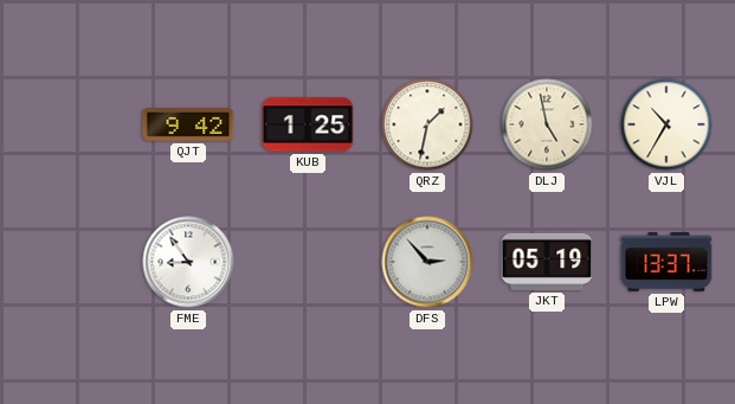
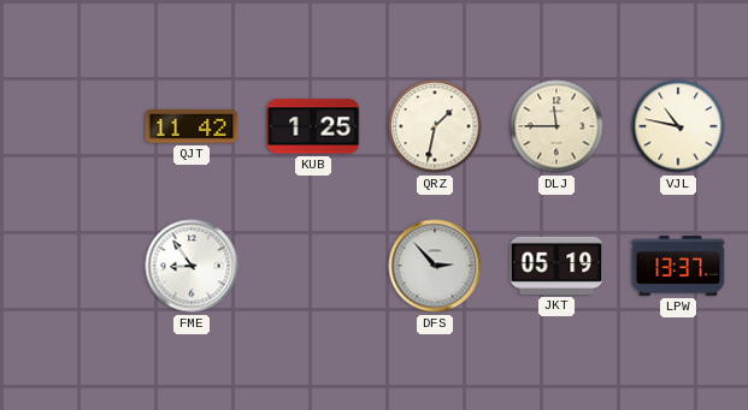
QJT: 9:42 -> 11:42
DLJ: 4:58 -> 11:45
VJL: 10:35 -> 10:47
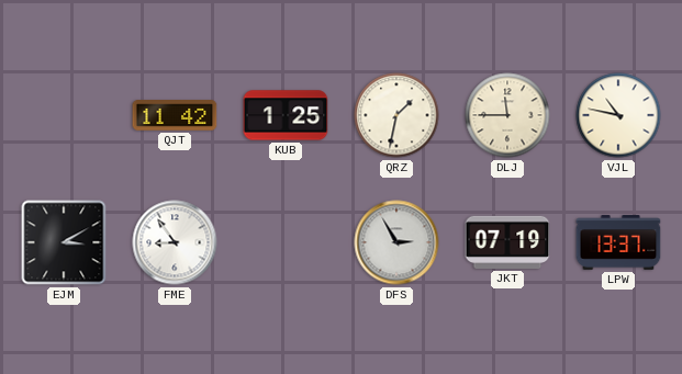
EJM: none -> 3:10
DFS: 2:53 -> 2:55
JKT: 05:19 -> 07:19
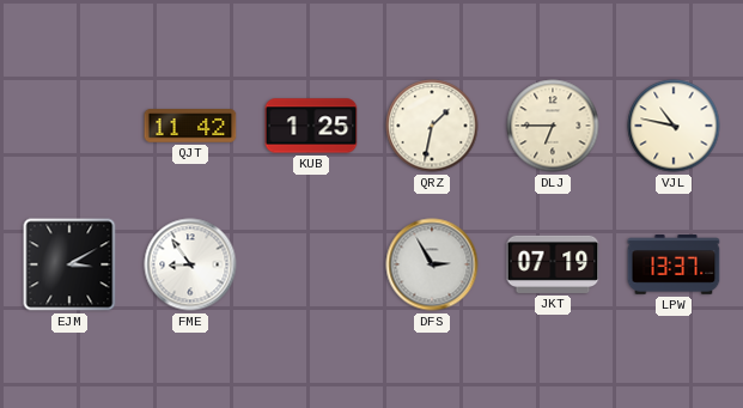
DLJ: 11:45 -> 6:45
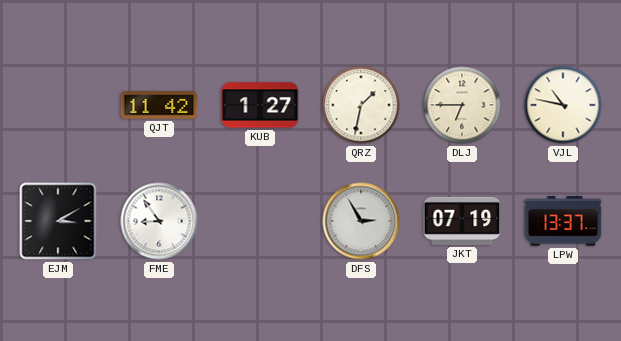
KUB: 1:25 -> 1:27
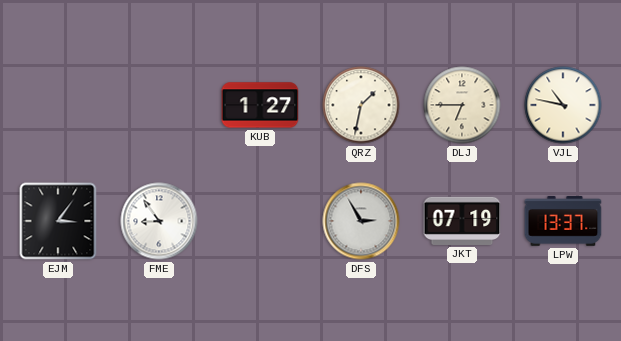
QJT: 11:42 -> none
EJM: 3:10 -> 3:06
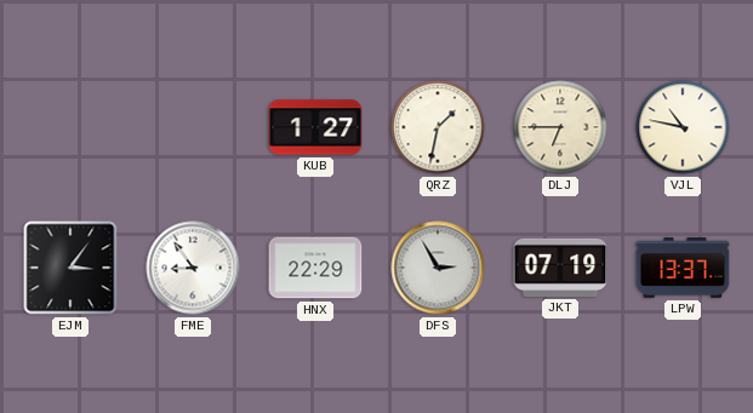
HNX: none -> 22:29
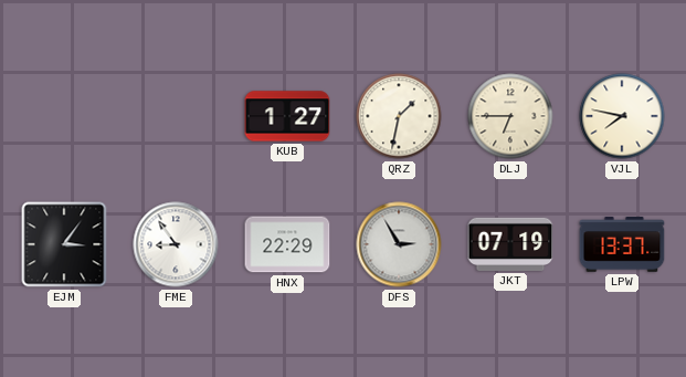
VJL: 10:47 -> 7:47
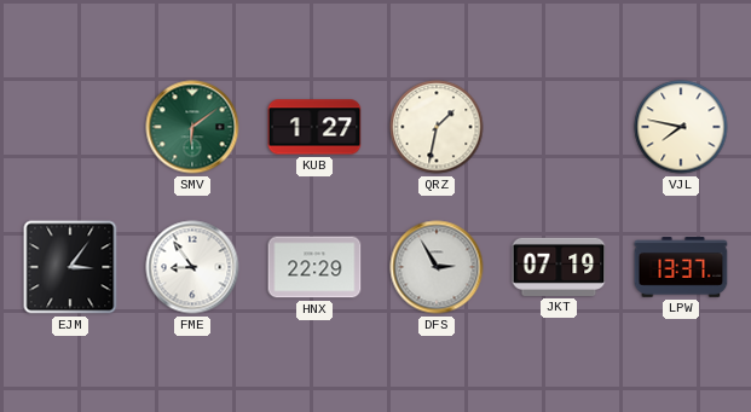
SMV: none -> 6:09
DLJ: 6:45 -> none
